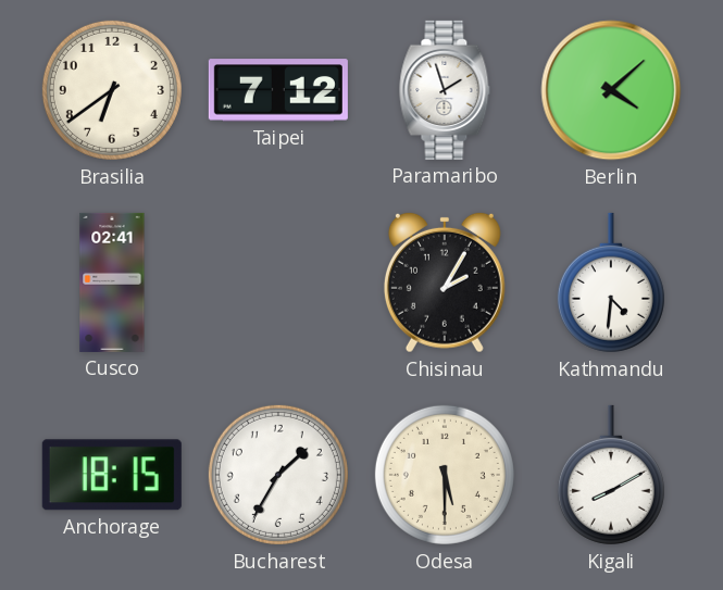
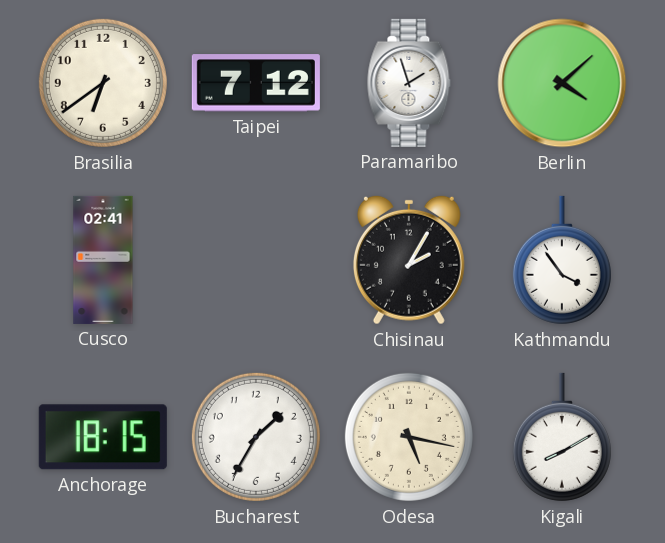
Kathmandu: 4:31 -> 3:54
Odesa: 5:30 -> 5:17
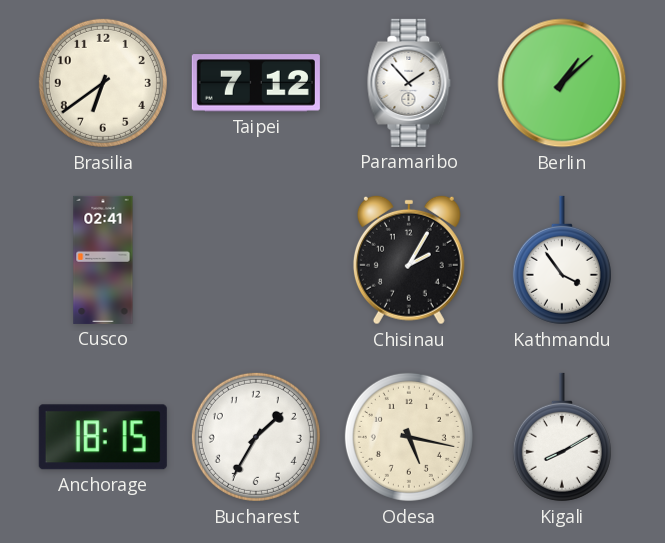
Paramaribo: 1:57 -> 1:53
Berlin: 4:08 -> 1:08
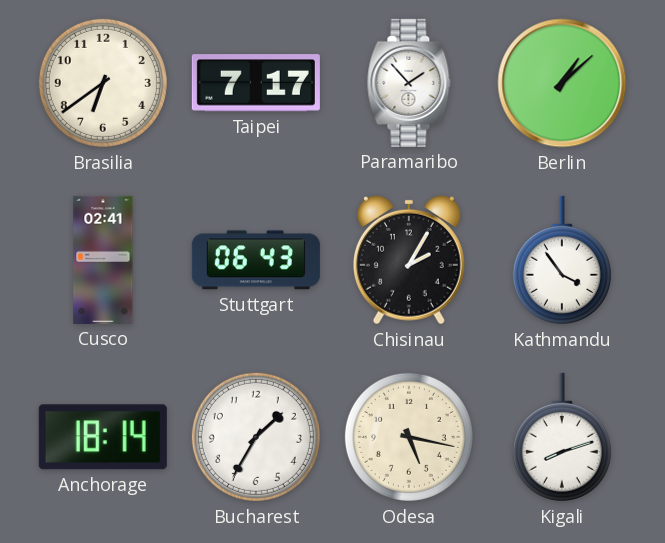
Taipei: 7:12 -> 7:17
Stuttgart: none -> 06:43
Anchorage: 18:15 -> 18:14
Kigali: 8:10 -> 8:12
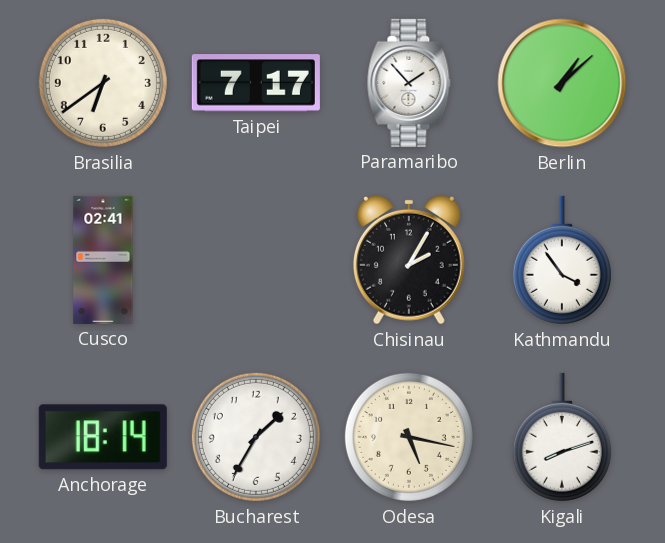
Stuttgart: 06:43 -> none
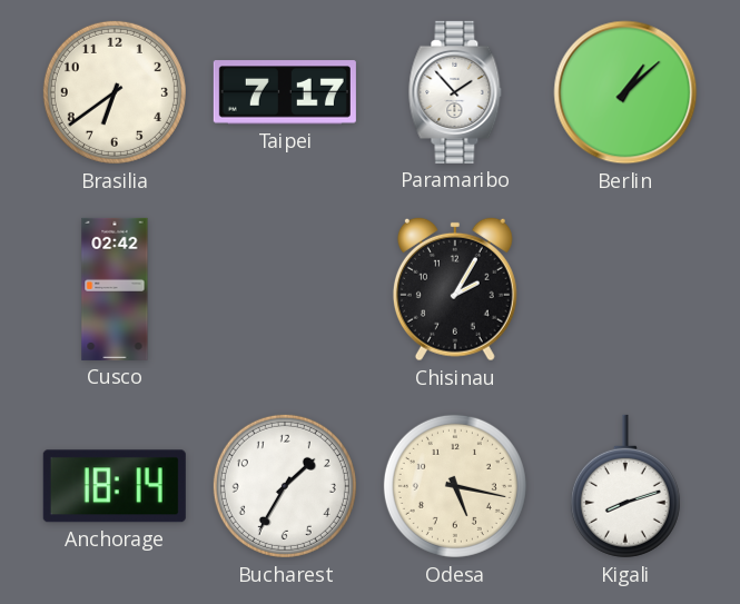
Cusco: 02:41 -> 02:42
Kathmandu: 3:54 -> none
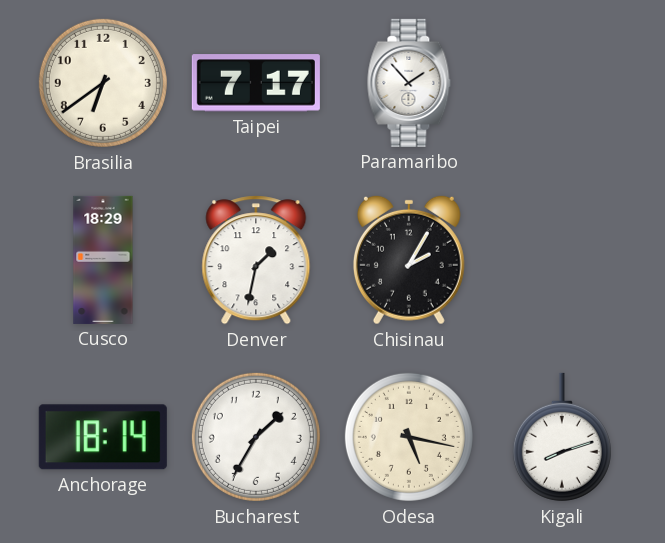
Berlin: 1:08 -> none
Cusco: 02:42 -> 18:29
Denver: none -> 1:32
